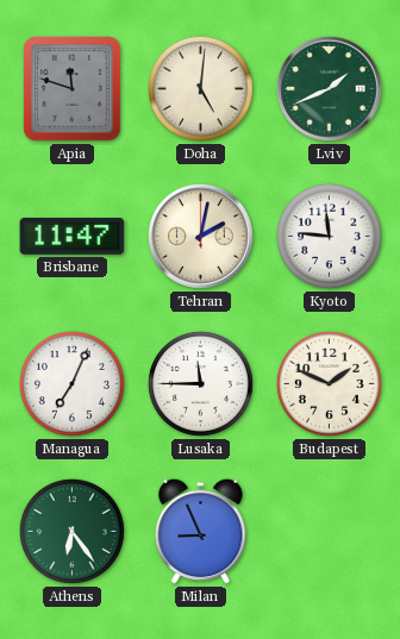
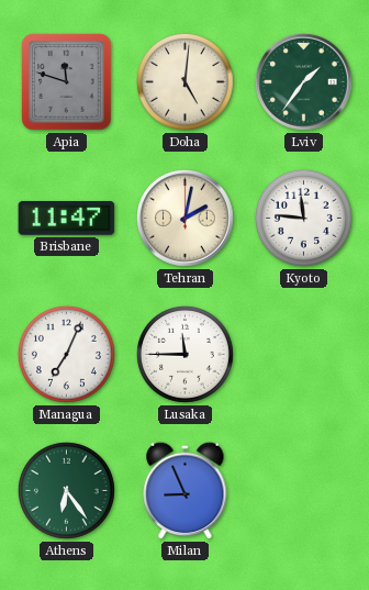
Lviv: 1:41 -> 1:36
Budapest: 1:49 -> none
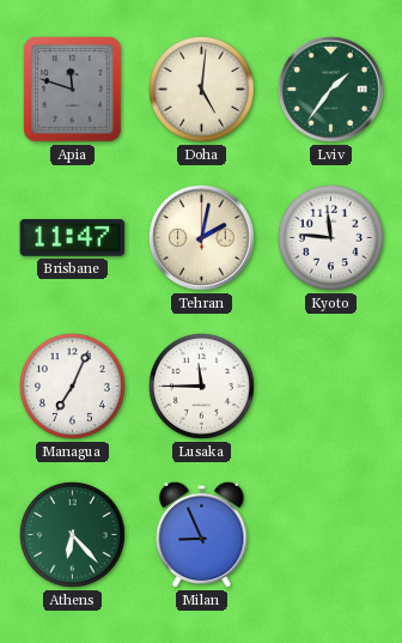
Athens: 6:24 -> 6:23
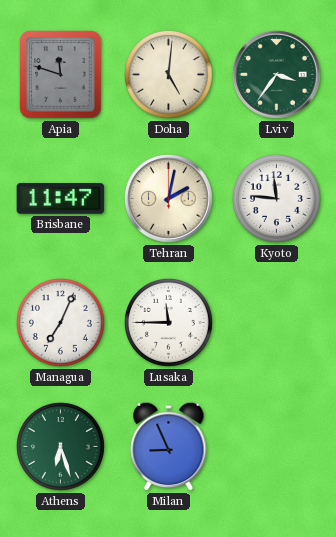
Lviv: 1:36 -> 3:36
Athens: 6:23 -> 6:27
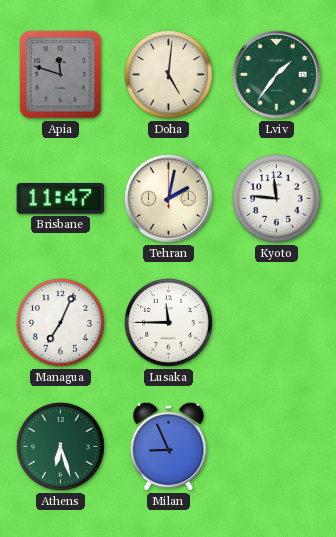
Lviv: 3:36 -> 1:36
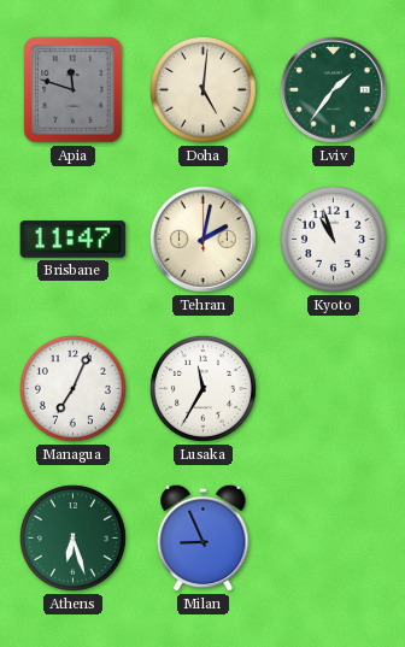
Kyoto: 11:46 -> 10:57
Lusaka: 11:45 -> 11:35
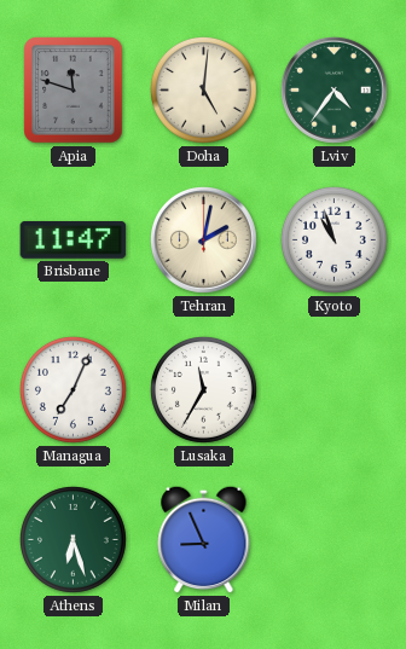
Lviv: 1:36 -> 4:36
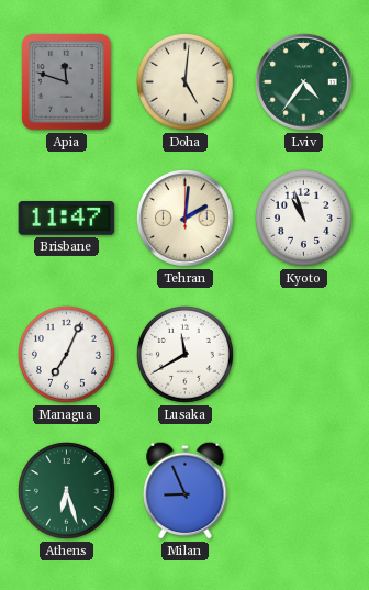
Tehran: 2:02 -> 2:01
Lusaka: 11:35 -> 11:40
